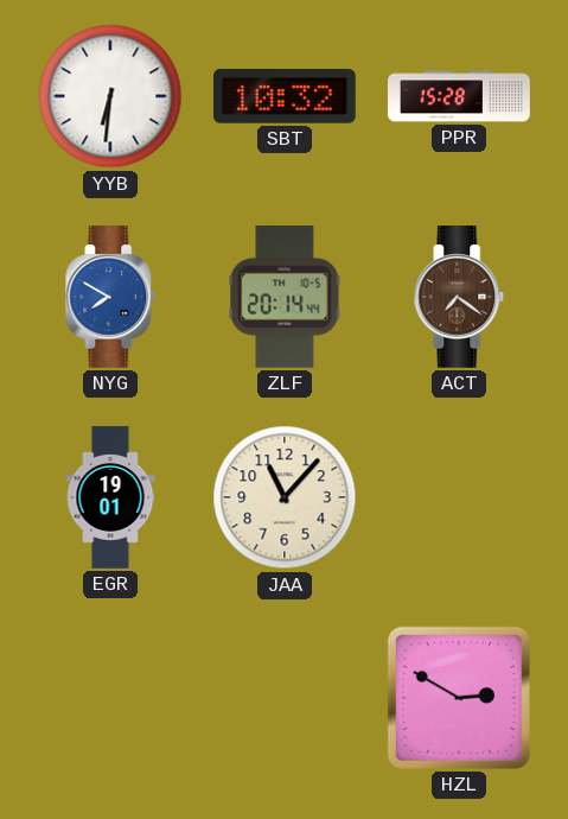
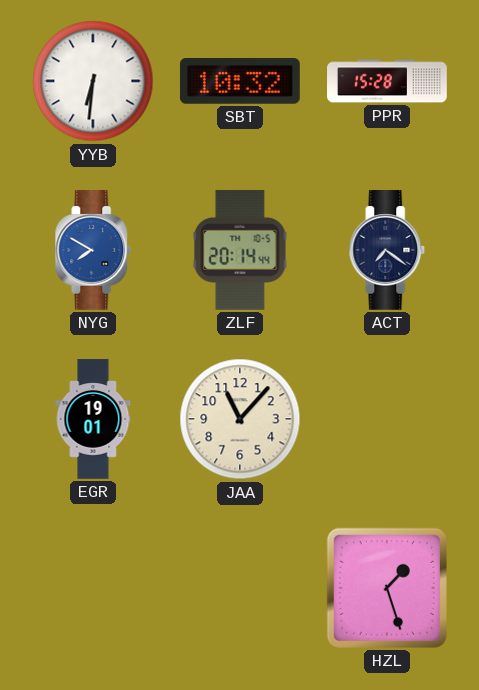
ACT dial: brown -> navy
HZL: 2:50 -> 1:27
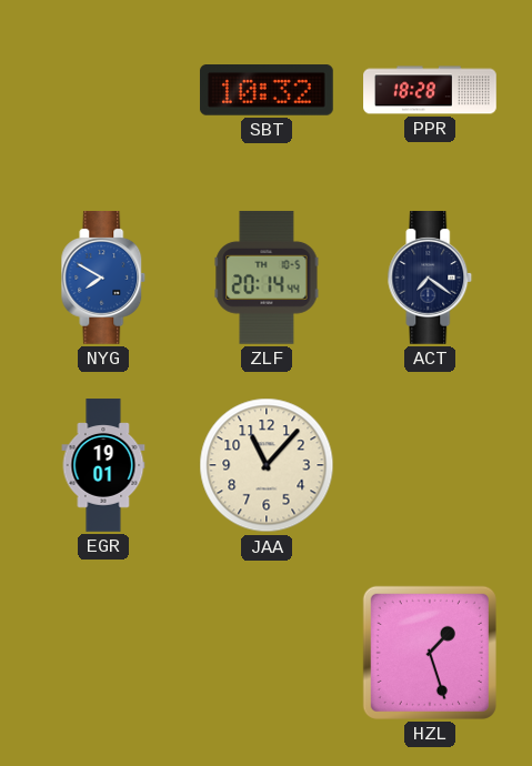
YYB: 6:31 -> none
PPR: 15:28 -> 18:28
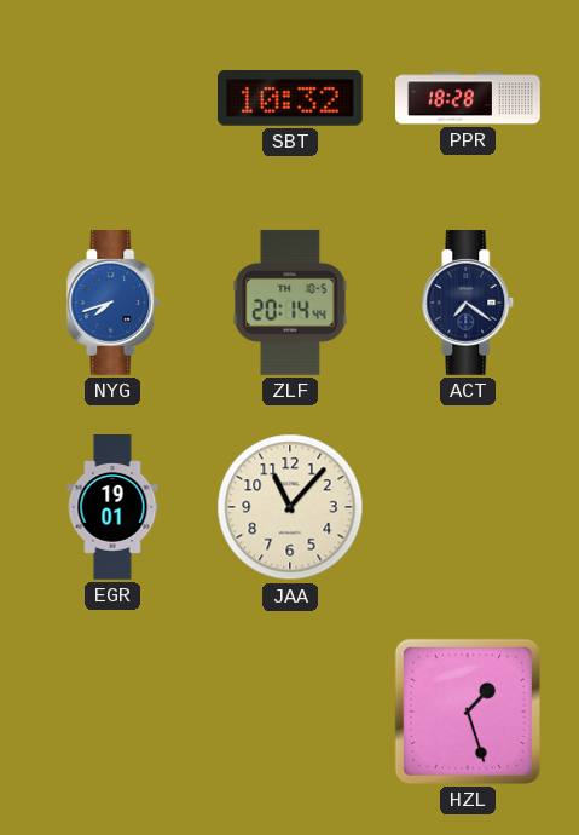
NYG: 7:50 -> 7:42
